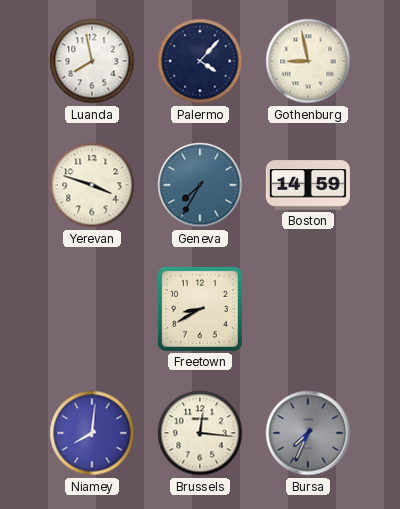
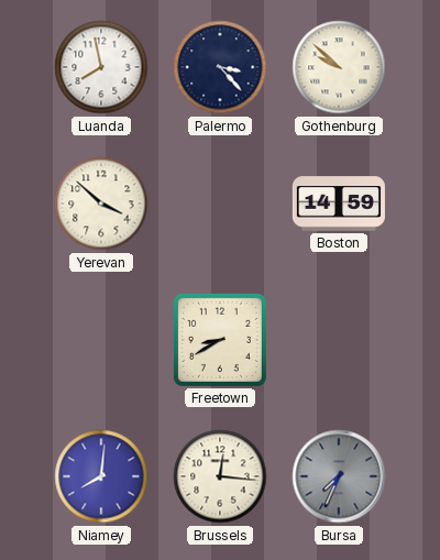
Palermo: 4:07 -> 3:23
Gothenburg: 8:58 -> 9:52
Yerevan: 3:48 -> 3:52
Geneva: 7:35 -> none
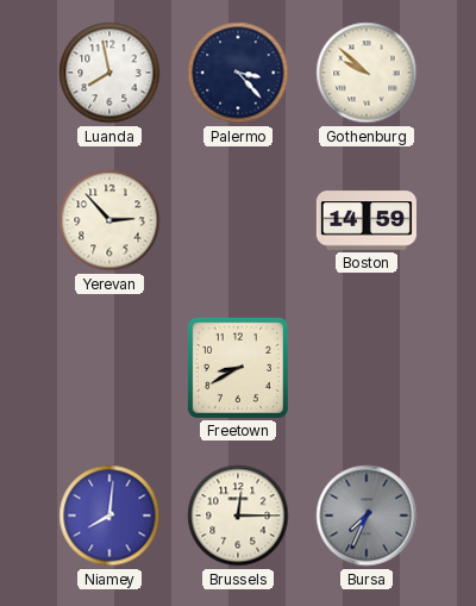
Yerevan: 3:52 -> 2:53
Brussels: 12:16 -> 12:15
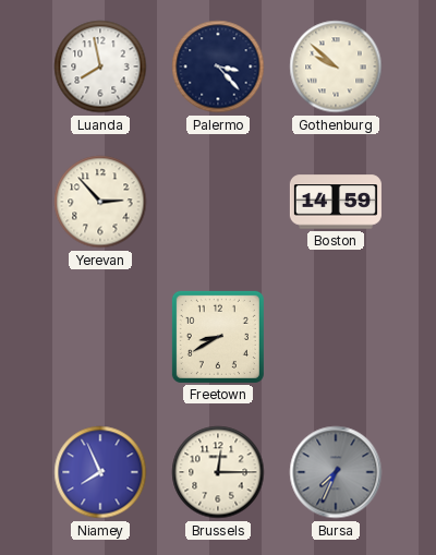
Niamey: 8:01 -> 7:56
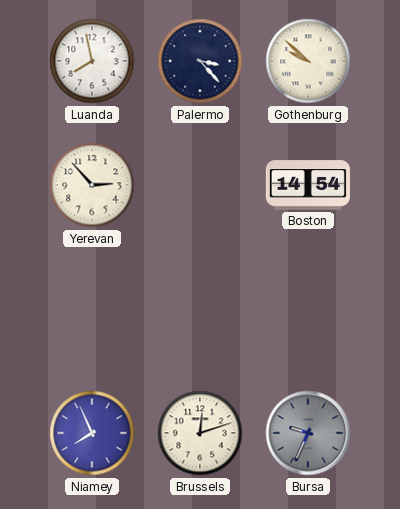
Boston: 14:59 -> 14:54
Freetown: 8:40 -> none
Brussels: 12:15 -> 12:12
Bursa: 7:34 -> 9:34
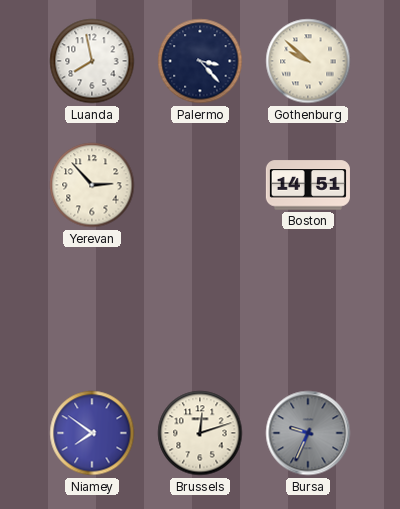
Boston: 14:54 -> 14:51
Niamey: 7:56 -> 7:51
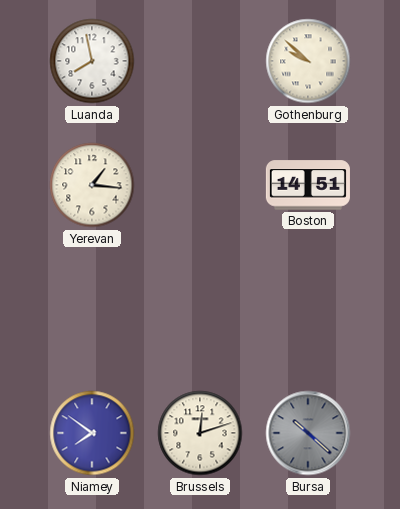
Palermo: 3:23 -> none
Yerevan: 2:53 -> 1:16
Bursa: 9:34 -> 10:22
